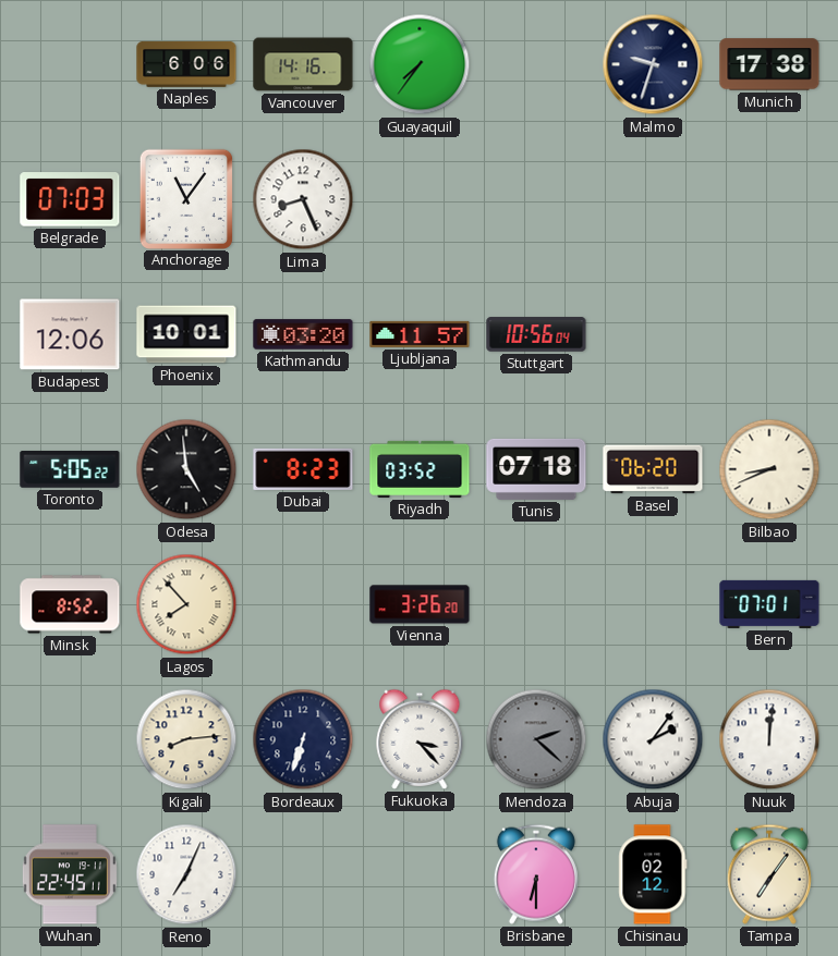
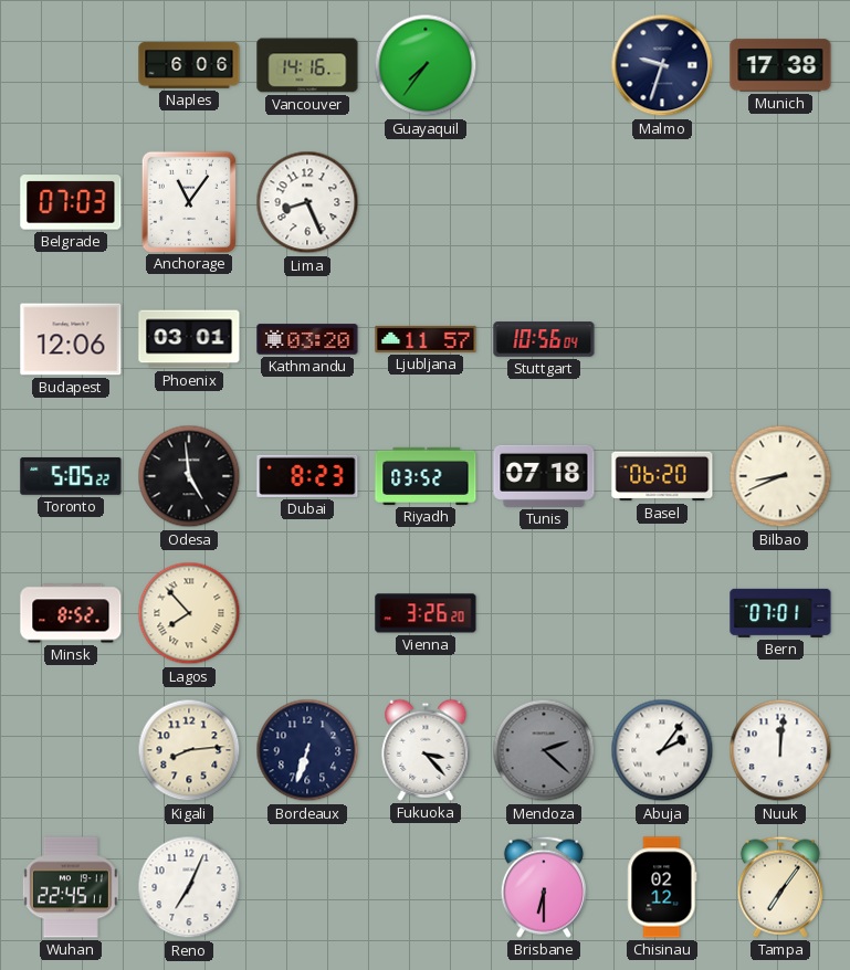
Phoenix: 10:01 -> 03:01
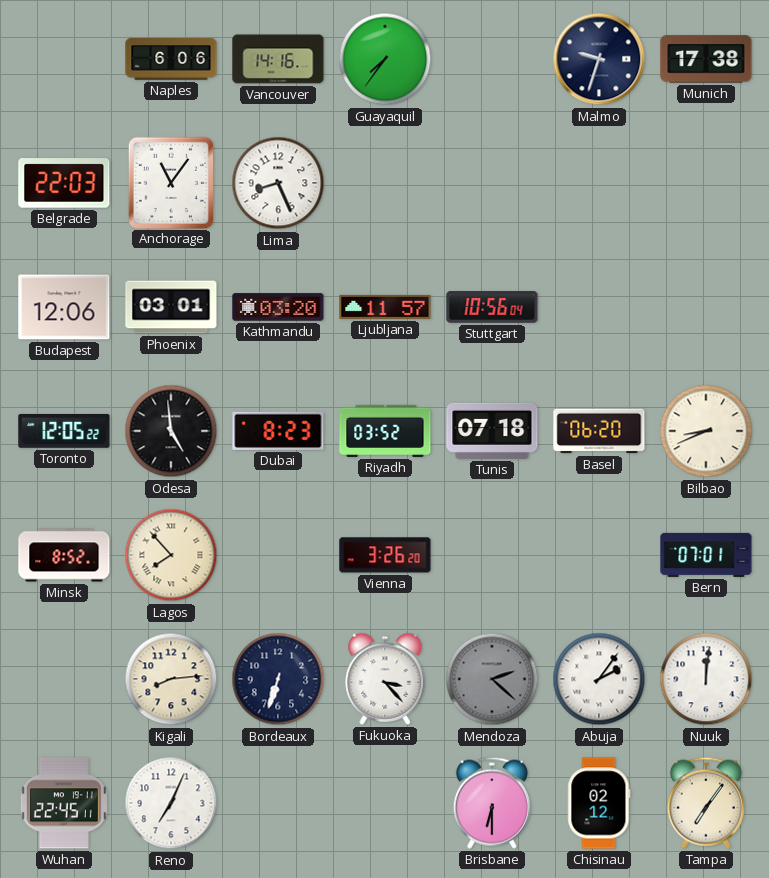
Belgrade: 07:03 -> 22:03
Toronto: 5:05 -> 12:05
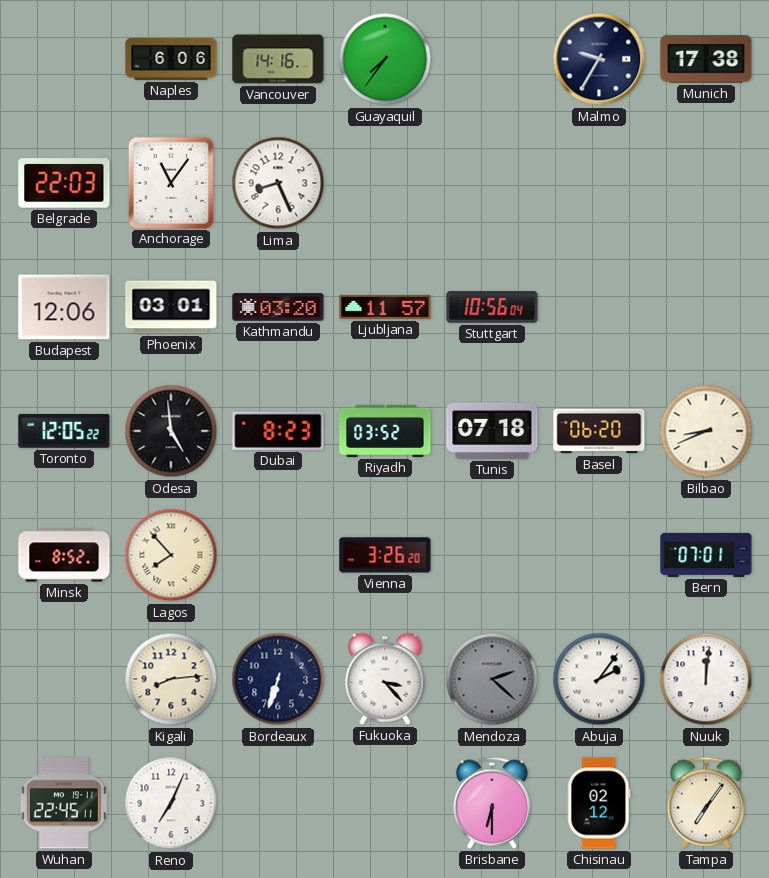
Malmo: 9:33 -> 9:35
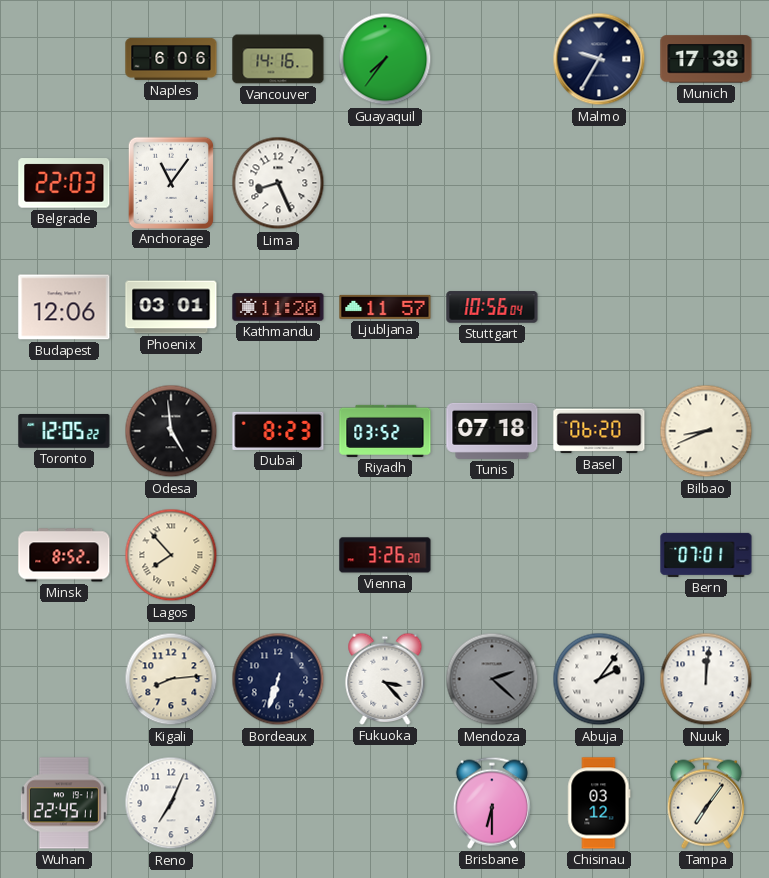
Kathmandu: 03:20 -> 11:20
Chisinau: 02:12 -> 03:12
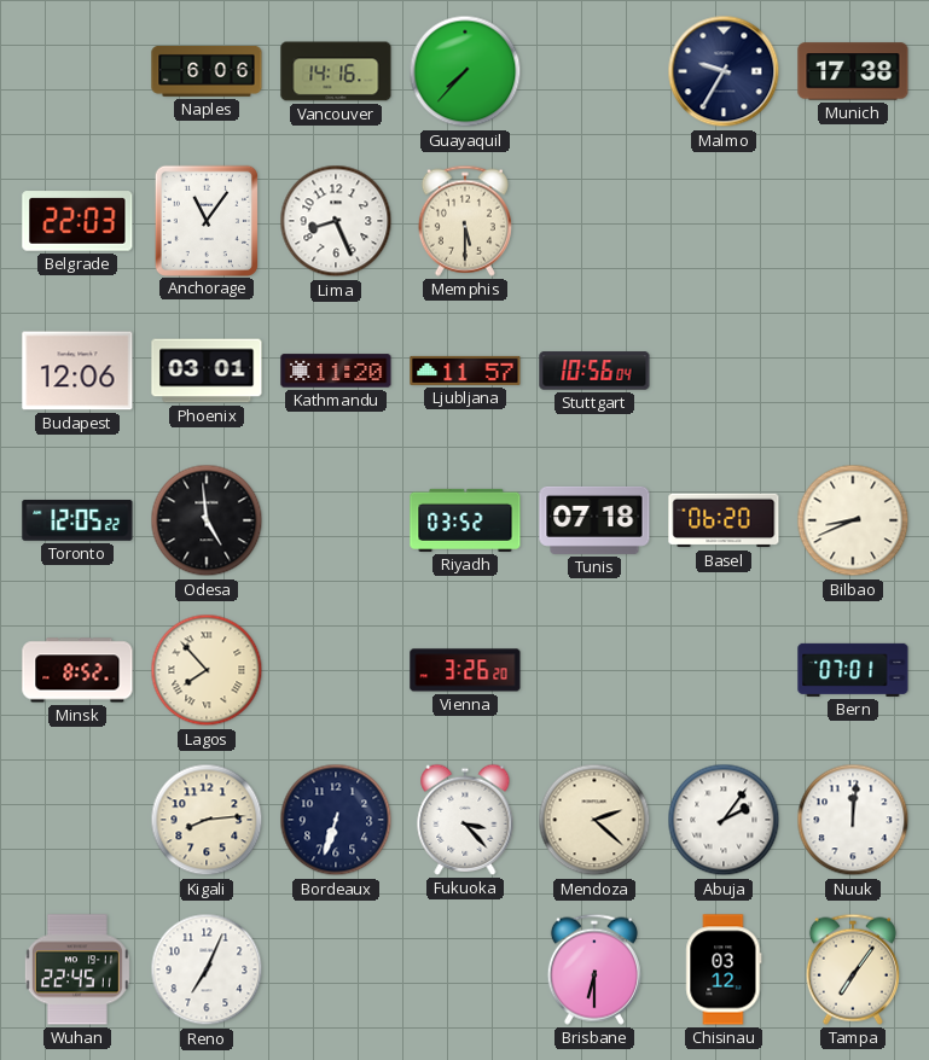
Guayaquil: 7:36 -> 7:37
Memphis: none -> 5:30
Dubai: 8:23 -> none
Mendoza dial: grey -> cream
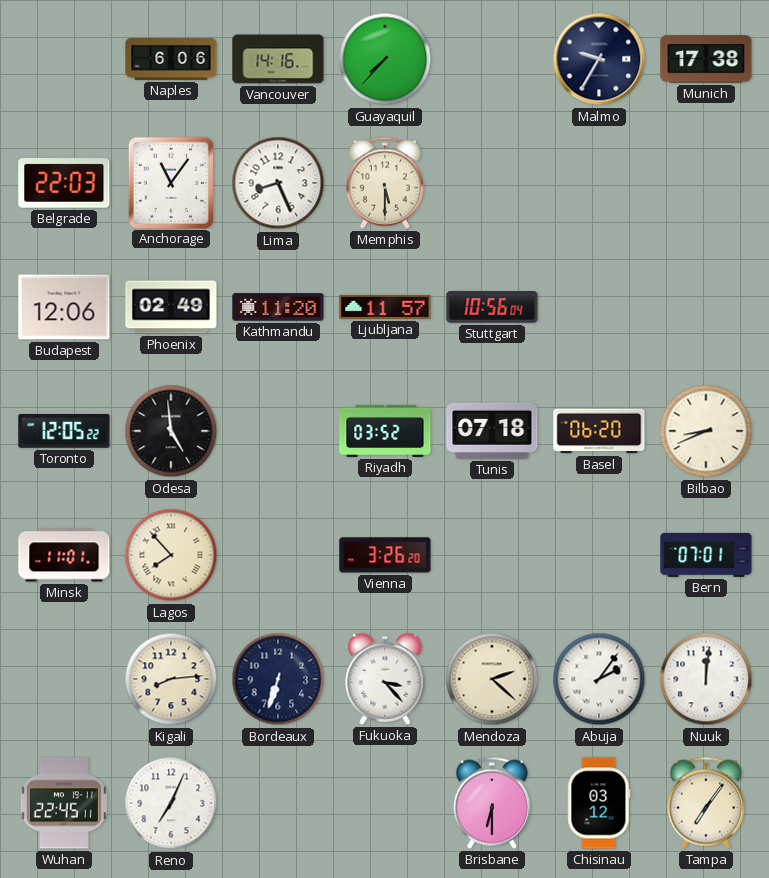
Phoenix: 03:01 -> 02:49
Minsk: 8:52 -> 11:01
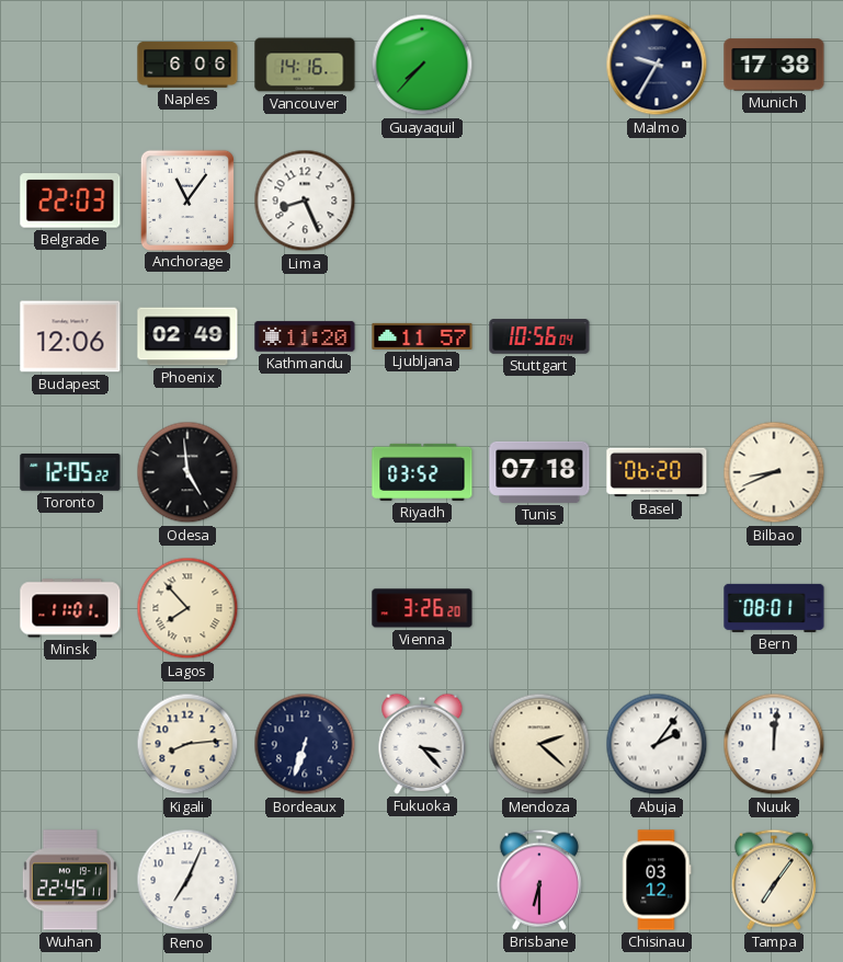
Memphis: 5:30 -> none
Bern: 07:01 -> 08:01
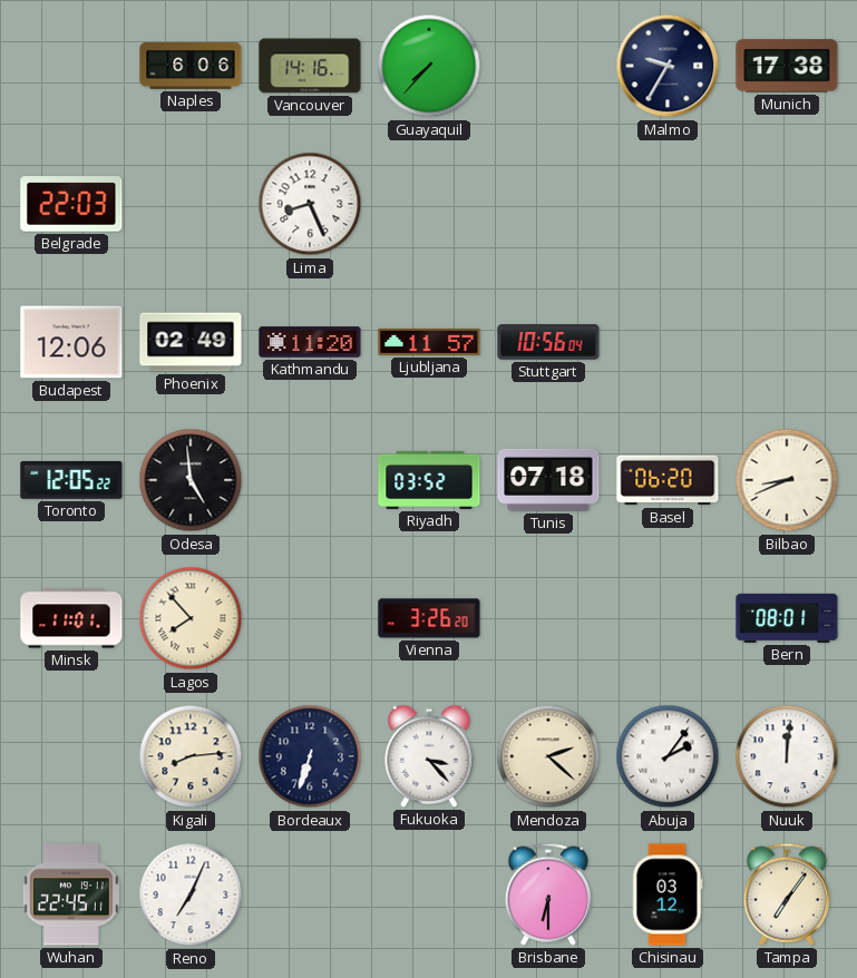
Anchorage: 11:06 -> none
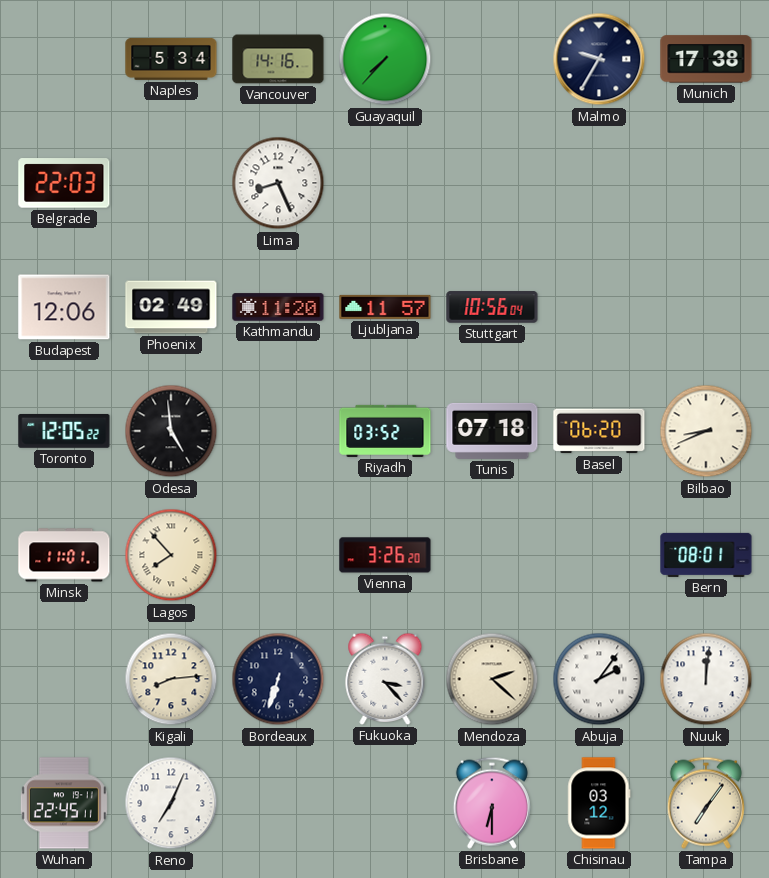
Naples: 6:06 -> 5:34
